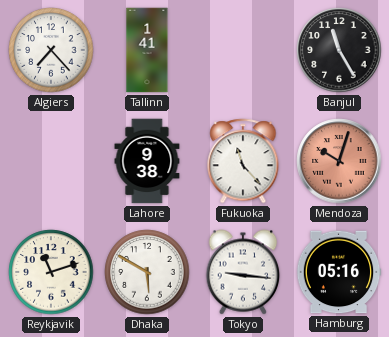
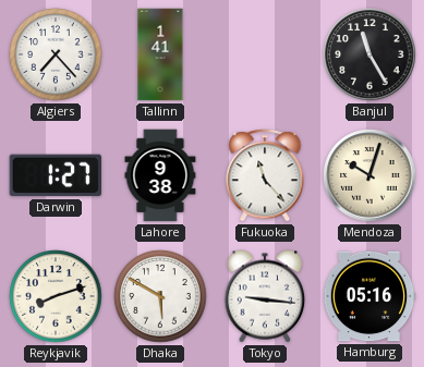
Darwin: none -> 1:27
Mendoza dial: salmon -> cream
Reykjavik: 11:12 -> 8:12
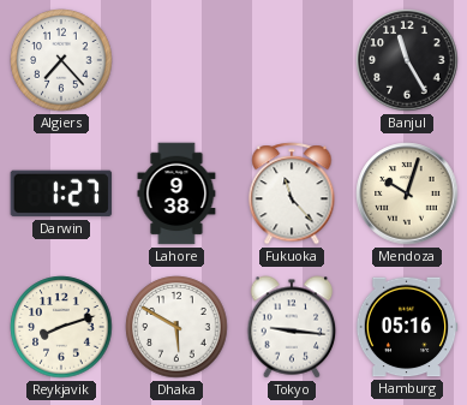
Tallinn: 1:41 -> none
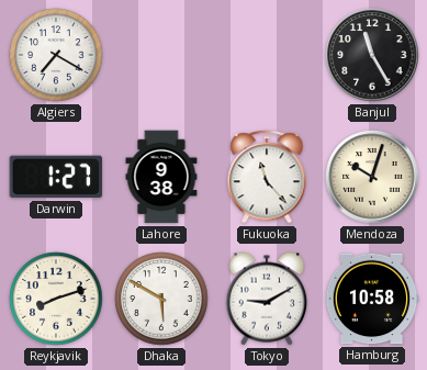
Algiers: 7:23 -> 7:20
Tokyo: 9:16 -> 9:10
Hamburg: 05:16 -> 10:58
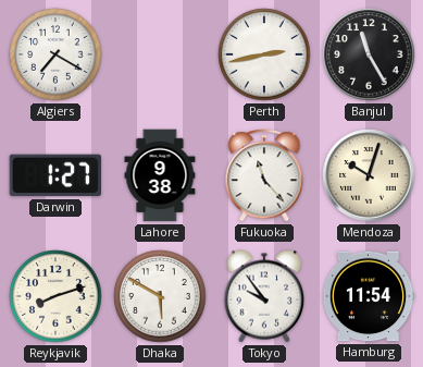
Perth: none -> 2:43
Tokyo: 9:10 -> 9:54
Hamburg: 10:58 -> 11:54
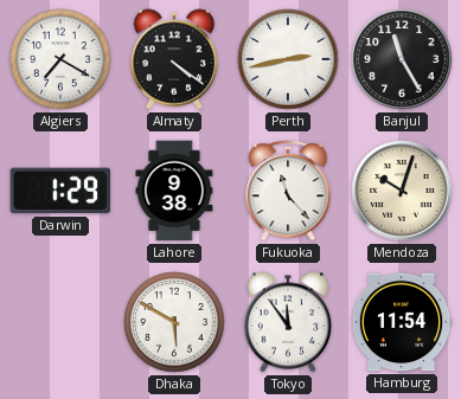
Almaty: none -> 4:21
Darwin: 1:27 -> 1:29
Reykjavik: 8:12 -> none
Tokyo: 9:54 -> 11:54
